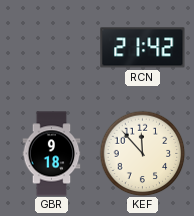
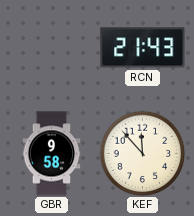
RCN: 21:42 -> 21:43
GBR: 9:18 -> 9:58
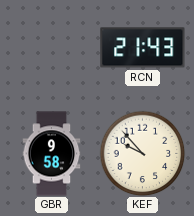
KEF: 11:53 -> 9:53
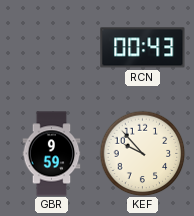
RCN: 21:43 -> 00:43
GBR: 9:58 -> 9:59
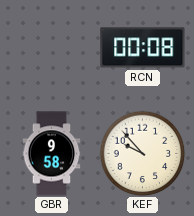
RCN: 00:43 -> 00:08
GBR: 9:59 -> 9:58
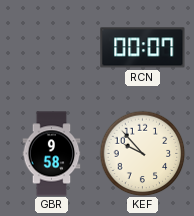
RCN: 00:08 -> 00:07
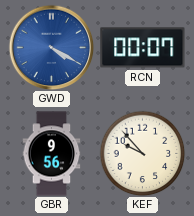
GWD: none -> 4:20
GBR: 9:58 -> 9:56
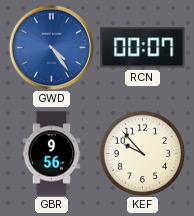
GWD: 4:20 -> 4:24
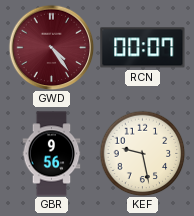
GWD dial: blue -> burgundy
KEF: 9:53 -> 9:28
